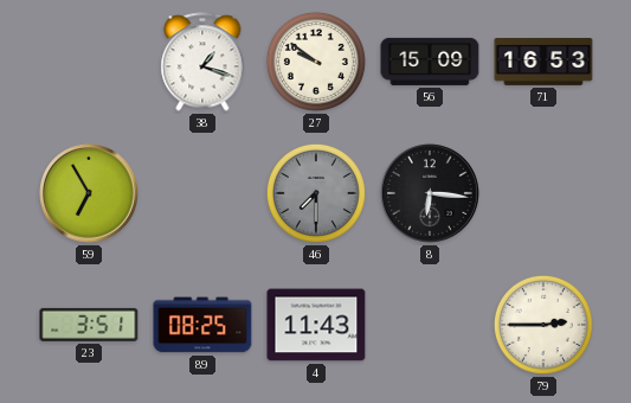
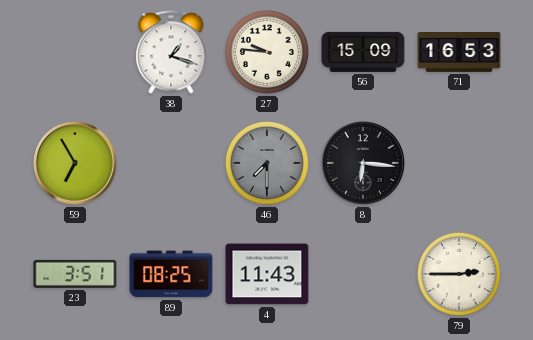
27: 9:51 -> 9:46
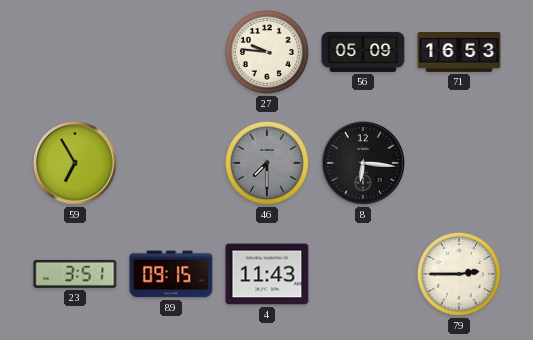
38: 1:18 -> none
56: 15:09 -> 05:09
89: 08:25 -> 09:15
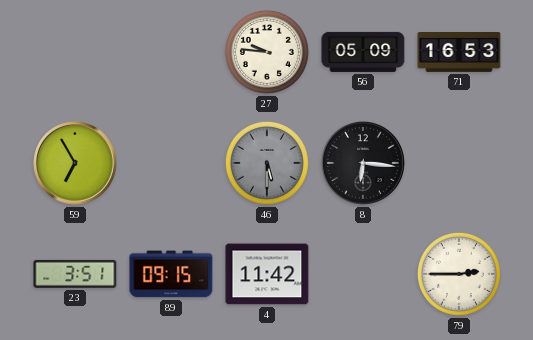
46: 7:30 -> 5:30
4: 11:43 -> 11:42
